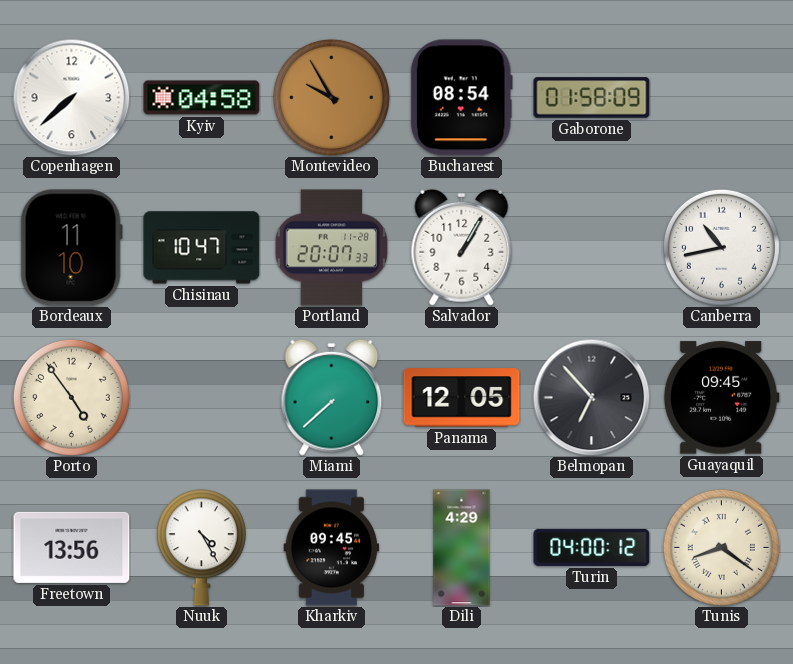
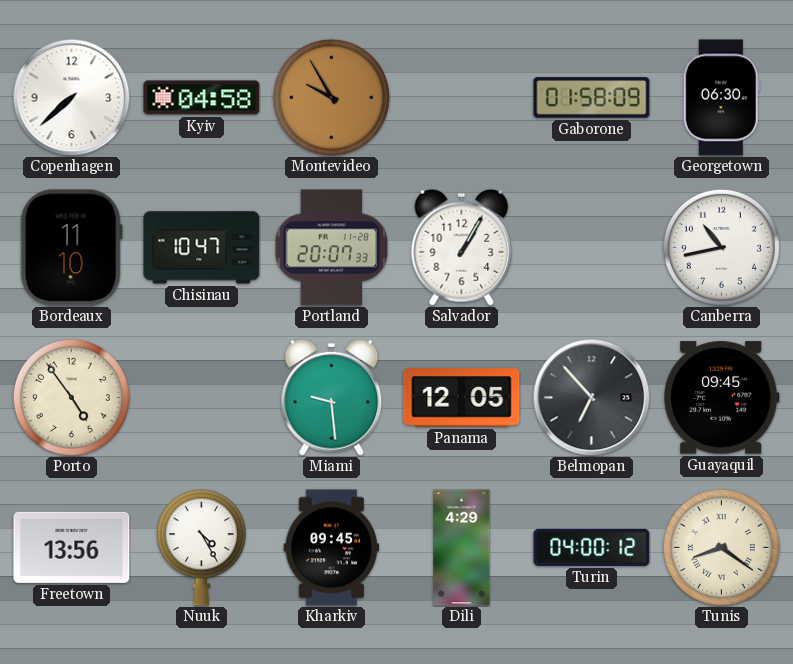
Bucharest: 08:54 -> none
Georgetown: none -> 06:30
Miami: 7:38 -> 9:29
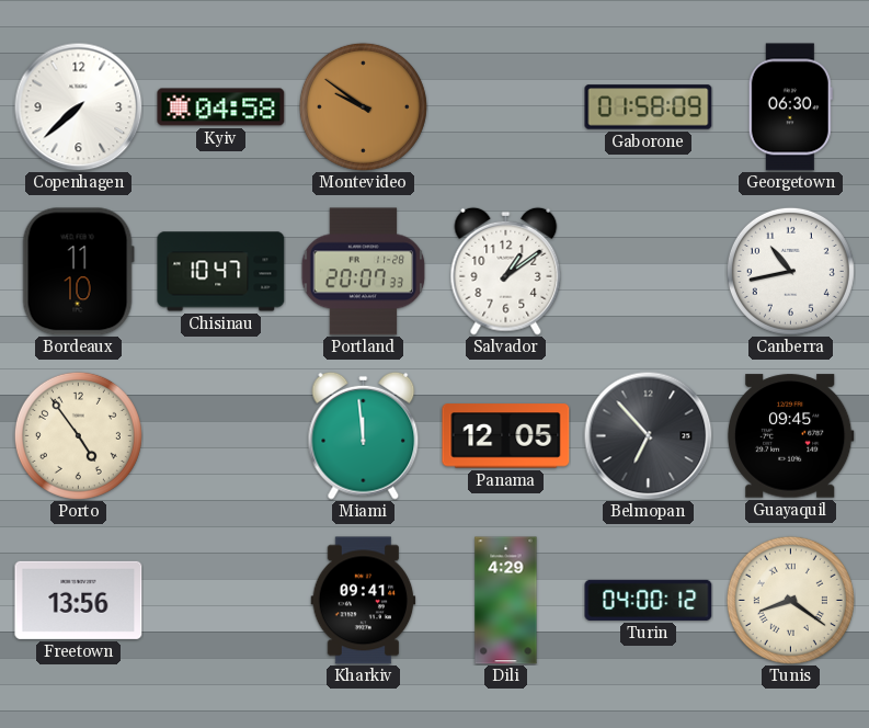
Montevideo: 9:55 -> 9:51
Salvador: 1:05 -> 1:09
Miami: 9:29 -> 11:59
Nuuk: 4:25 -> none
Kharkiv: 09:45 -> 09:41
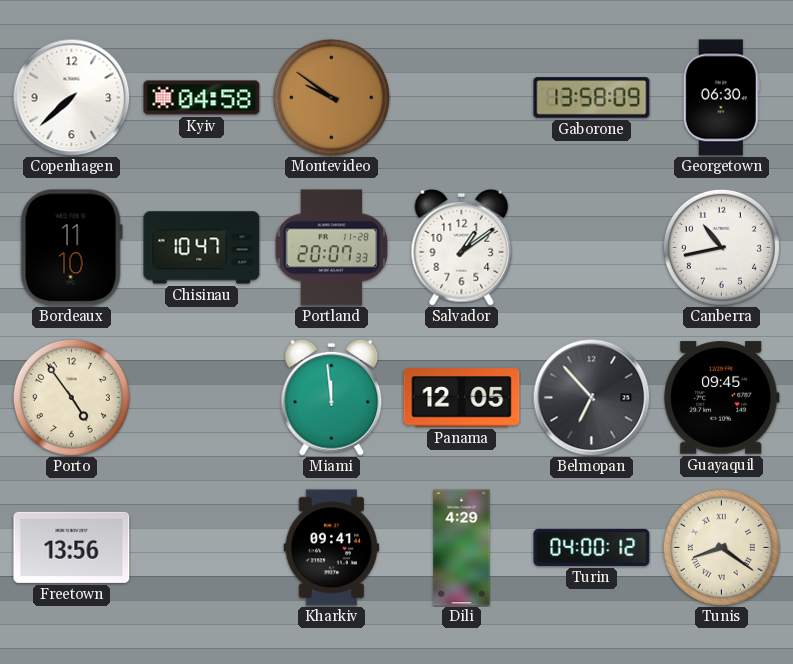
Gaborone: 01:58 -> 13:58
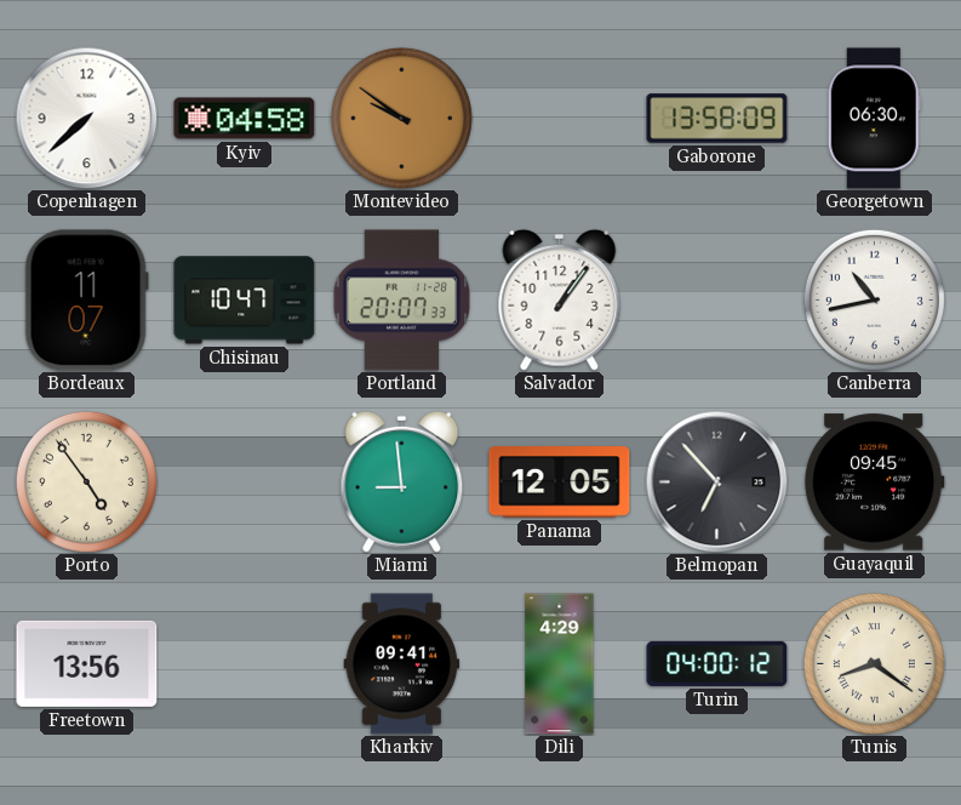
Bordeaux: 11:10 -> 11:07
Salvador: 1:09 -> 1:06
Miami: 11:59 -> 8:59
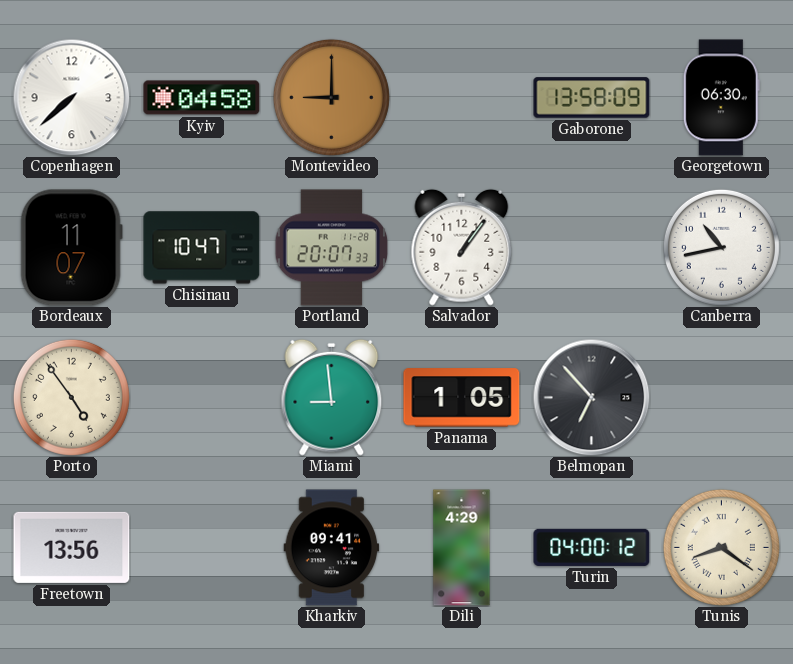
Montevideo: 9:51 -> 9:00
Panama: 12:05 -> 1:05
Guayaquil: 09:45 -> none
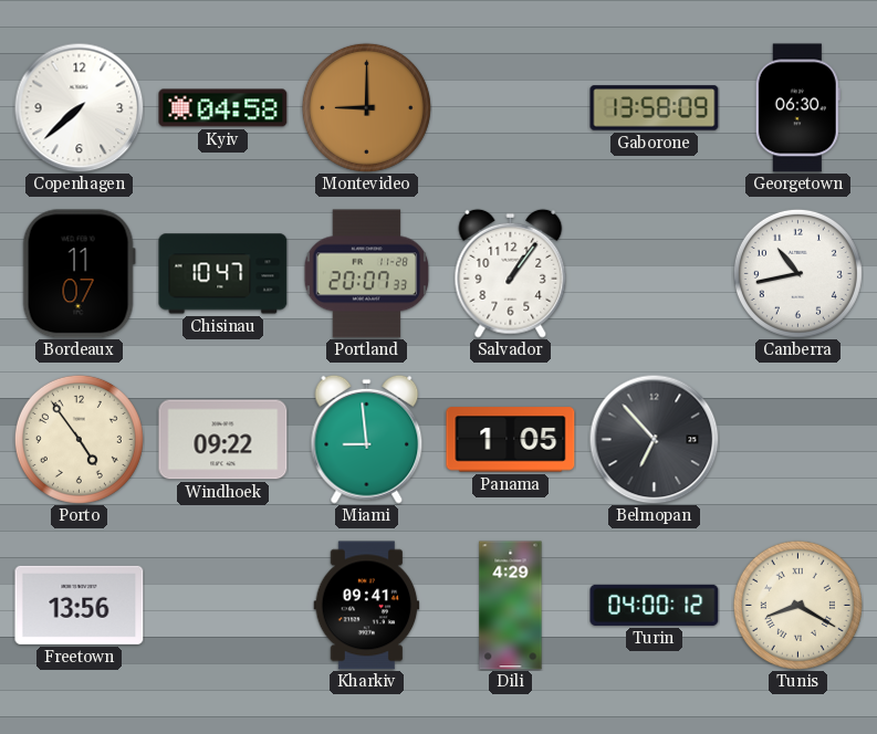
Windhoek: none -> 09:22
Tunis: 8:21 -> 8:20
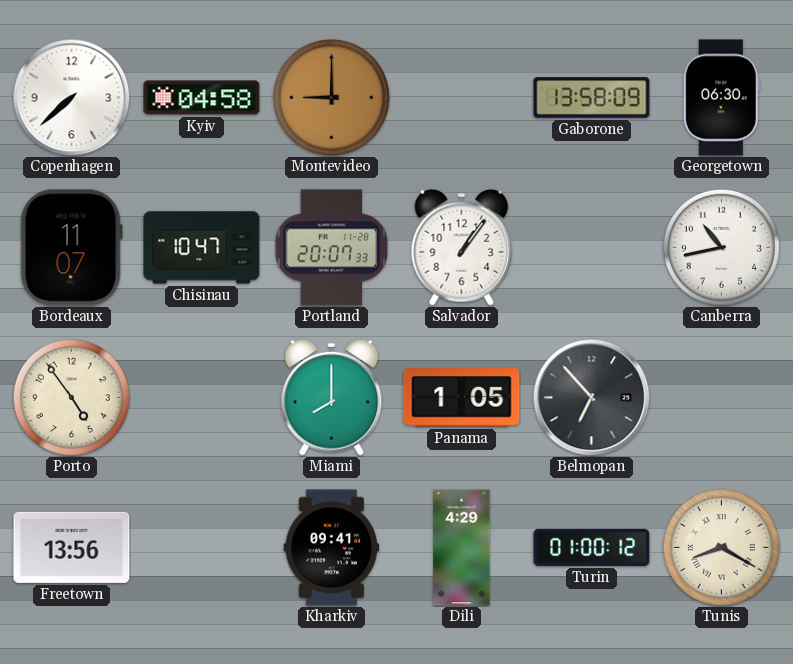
Windhoek: 09:22 -> none
Miami: 8:59 -> 8:00
Turin: 04:00 -> 01:00
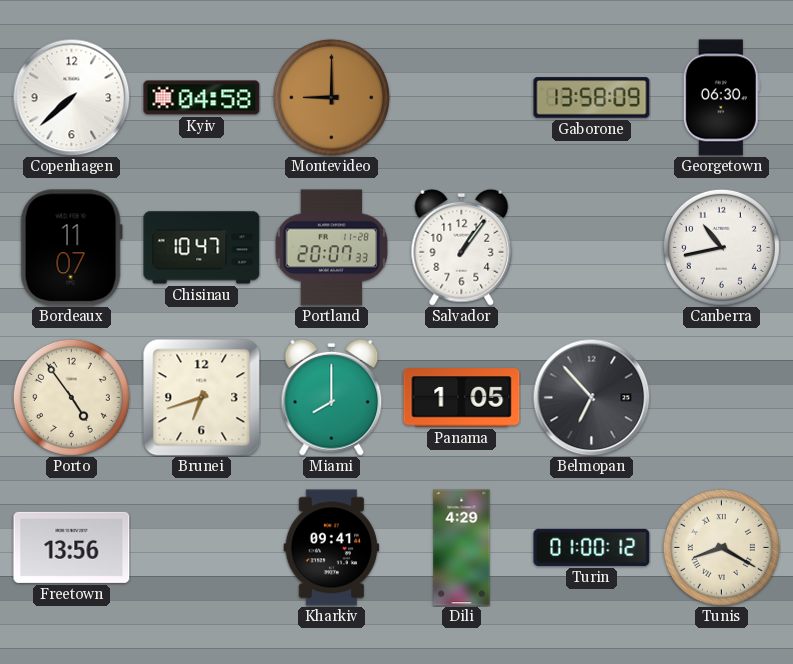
Brunei: none -> 6:42
